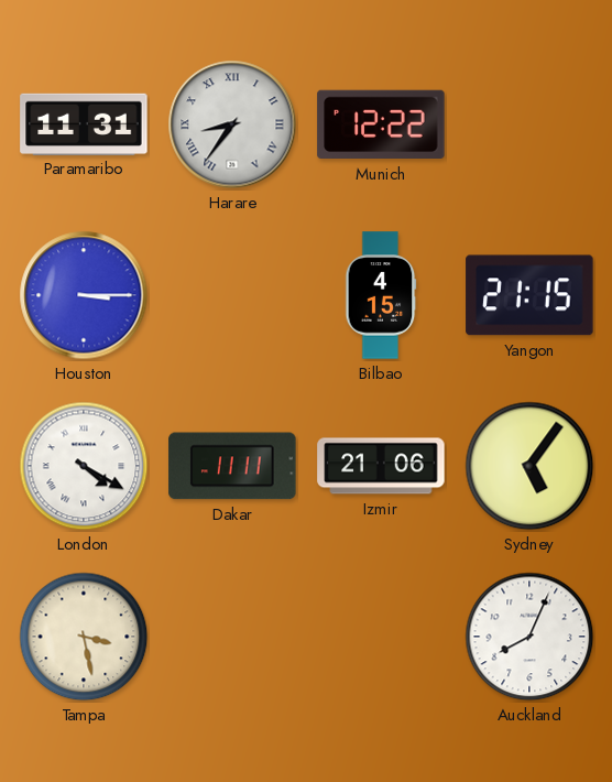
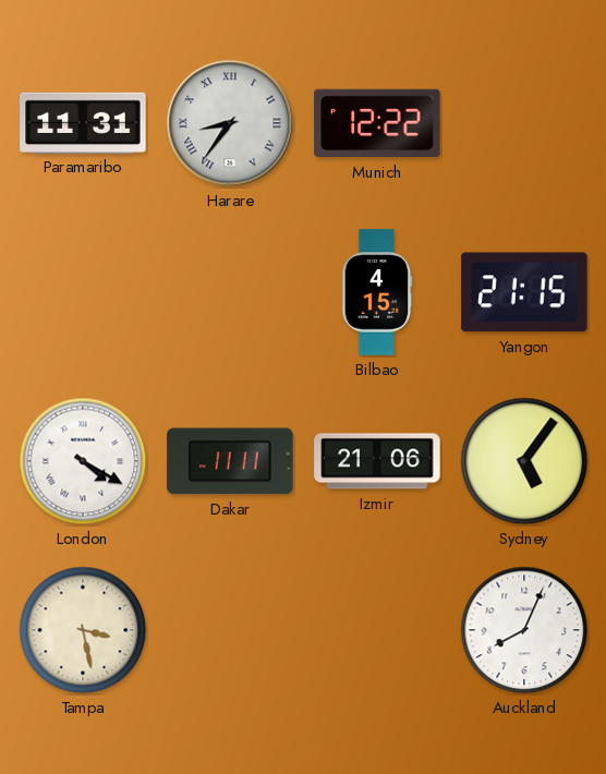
Houston: 3:15 -> none
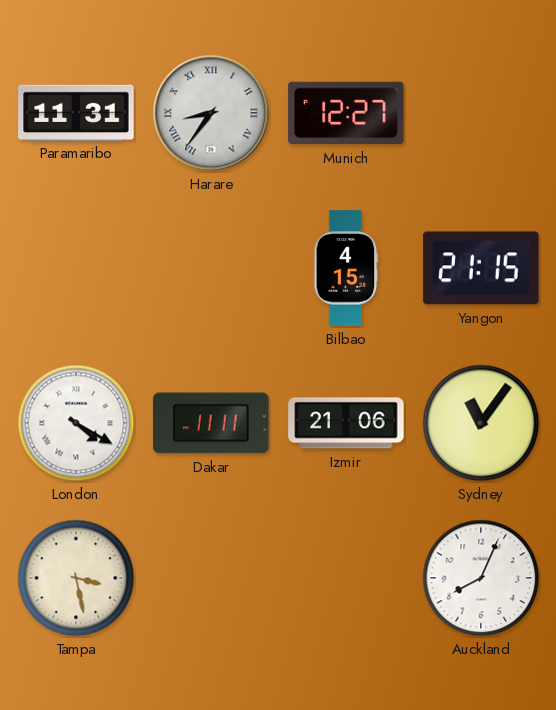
Munich: 12:22 -> 12:27
Sydney: 5:06 -> 11:06
